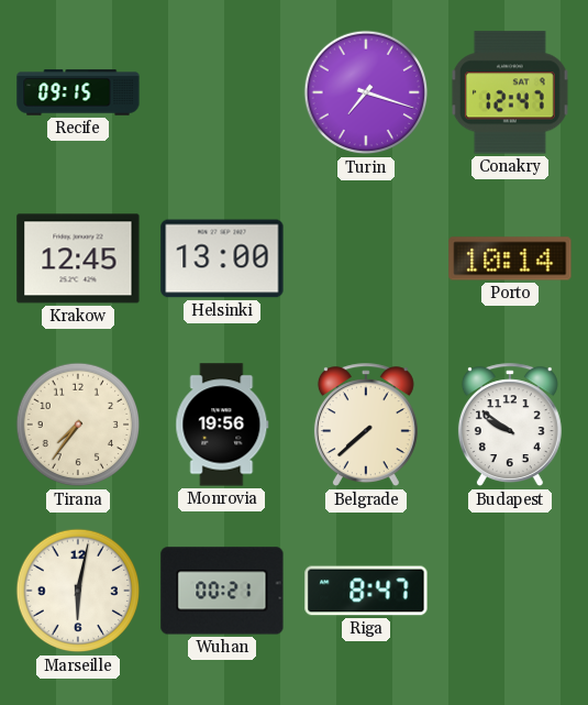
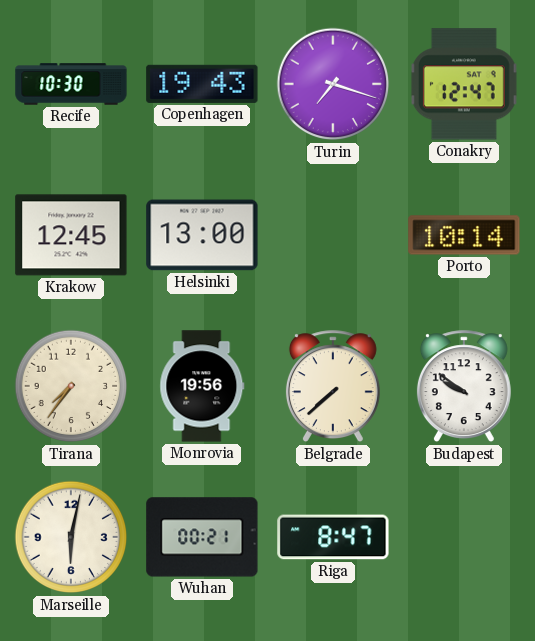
Recife: 09:15 -> 10:30
Copenhagen: none -> 19:43
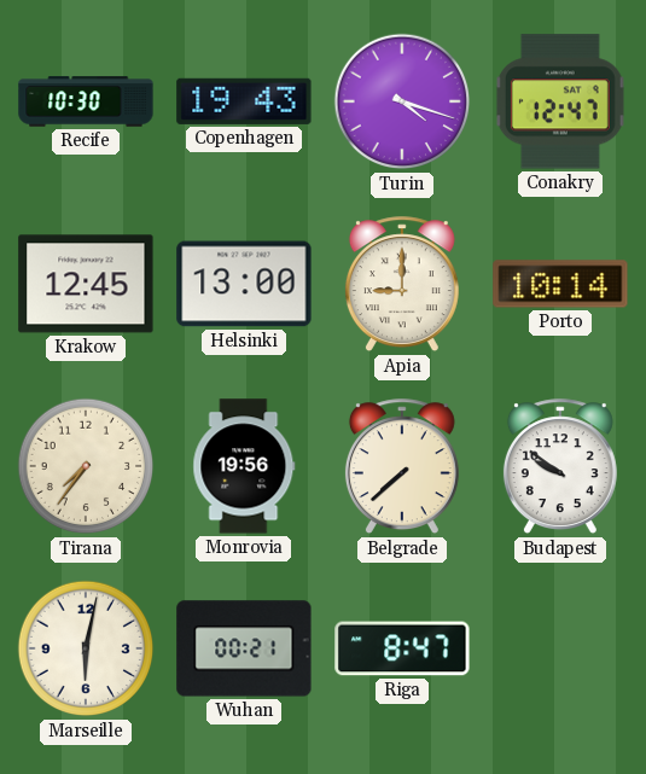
Turin: 7:18 -> 4:18
Apia: none -> 9:00
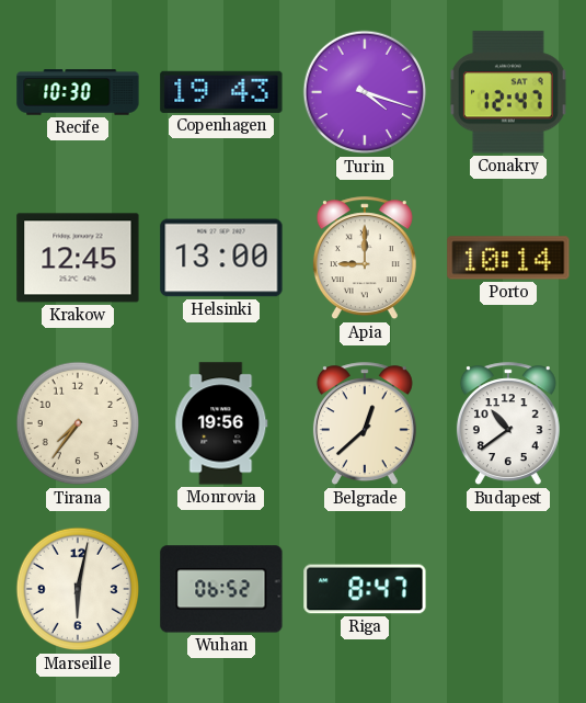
Belgrade: 7:38 -> 12:38
Budapest: 9:51 -> 10:39
Wuhan: 00:21 -> 06:52
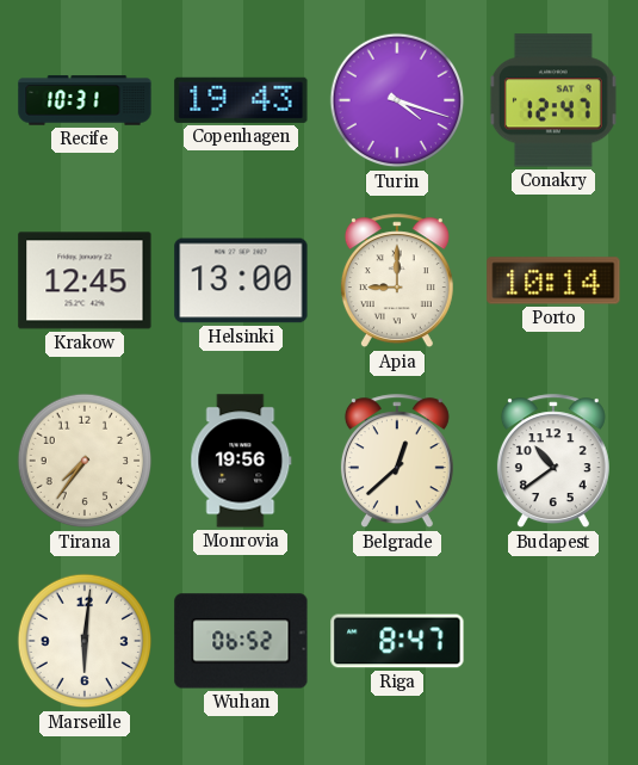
Recife: 10:30 -> 10:31
Marseille: 6:02 -> 6:01
